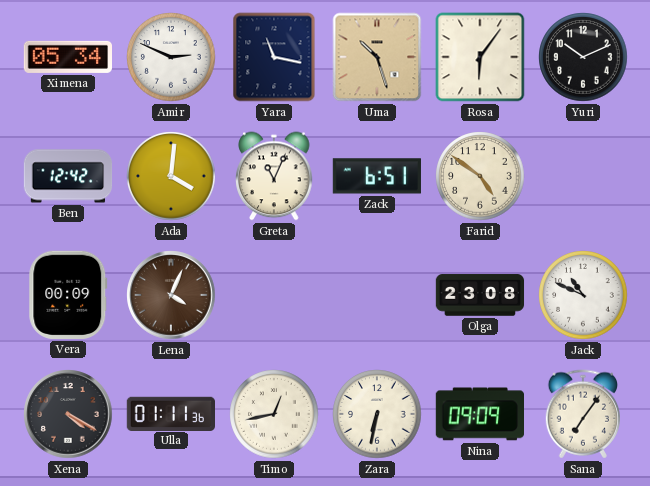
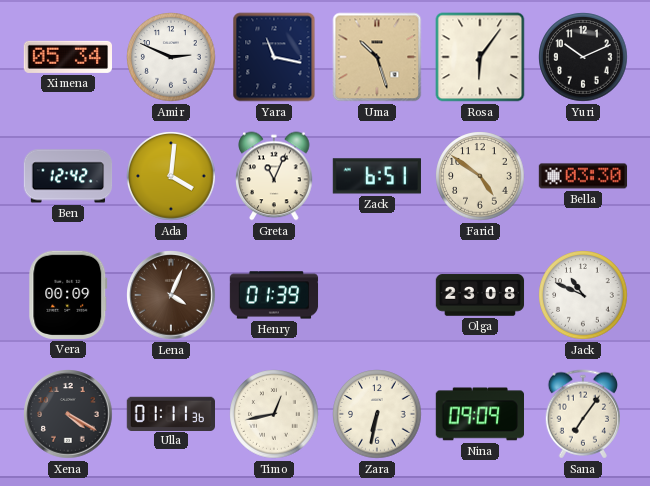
Bella: none -> 03:30
Henry: none -> 01:39
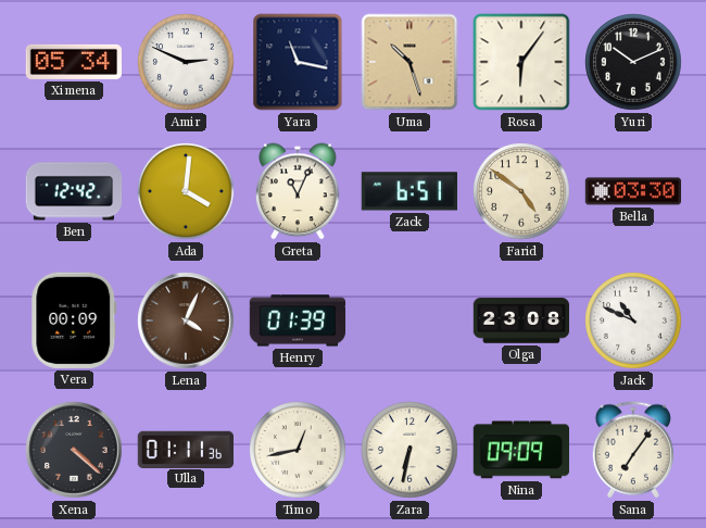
Xena: 4:20 -> 4:22
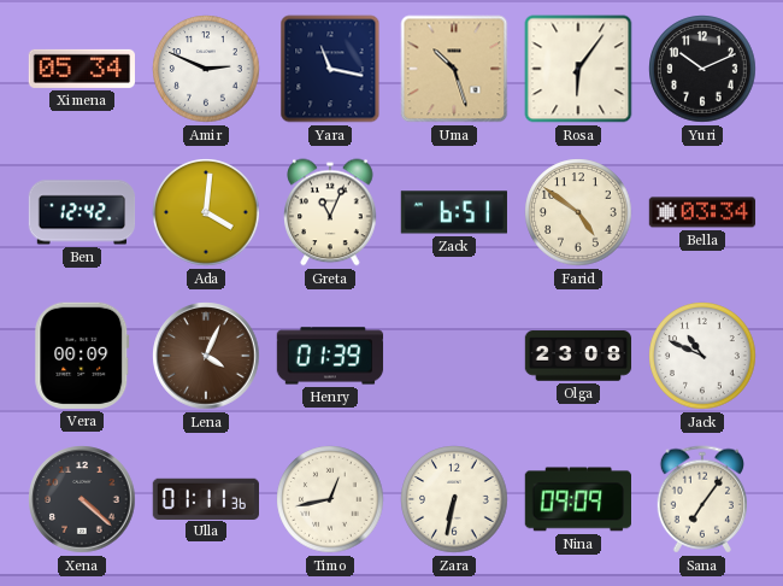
Bella: 03:30 -> 03:34
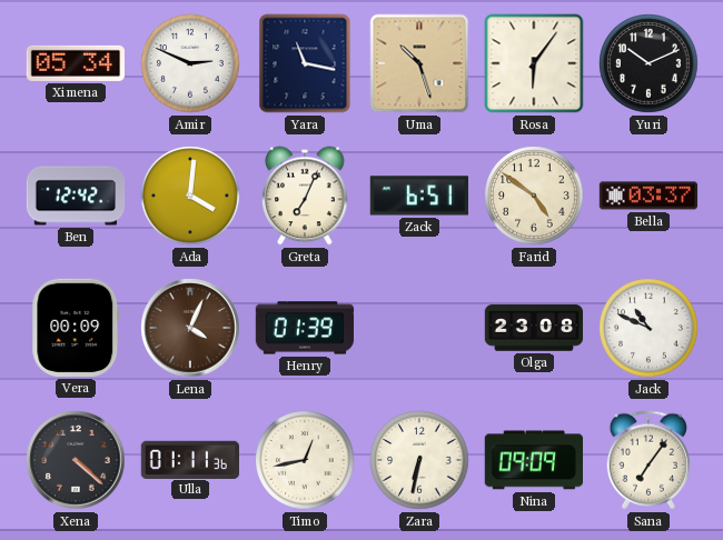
Greta: 11:04 -> 7:04
Bella: 03:34 -> 03:37
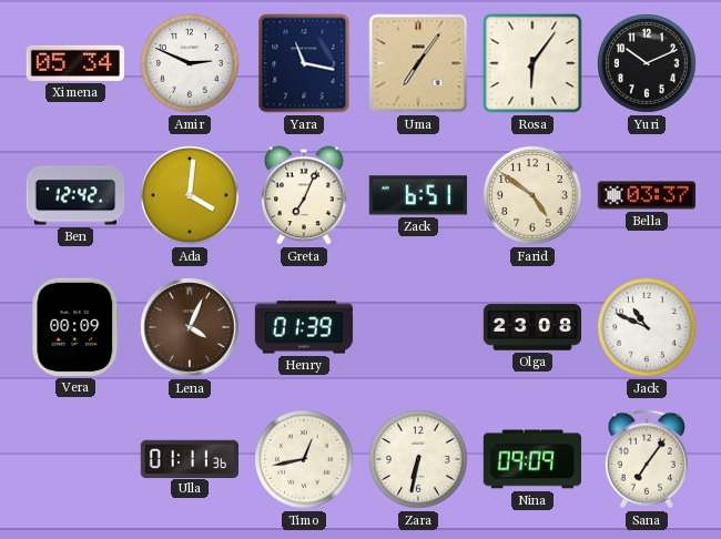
Uma: 10:27 -> 7:06
Xena: 4:22 -> none
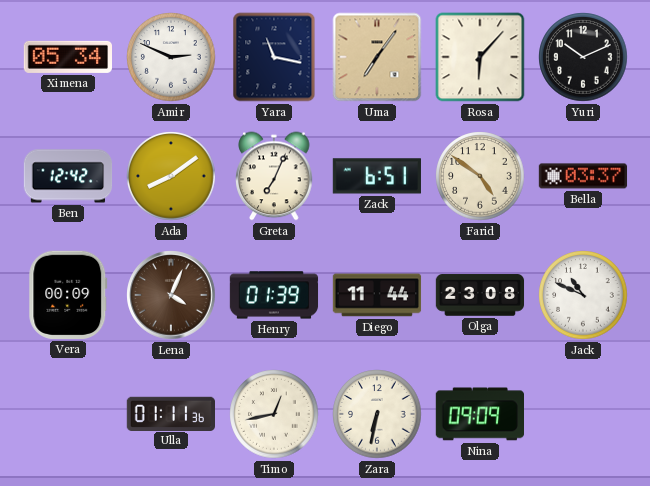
Rosa: 6:06 -> 6:07
Ada: 4:01 -> 8:09
Diego: none -> 11:44
Sana: 7:06 -> none
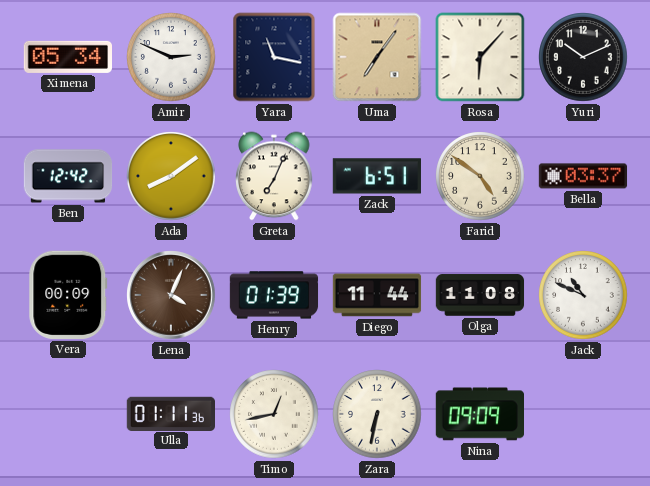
Olga: 23:08 -> 11:08
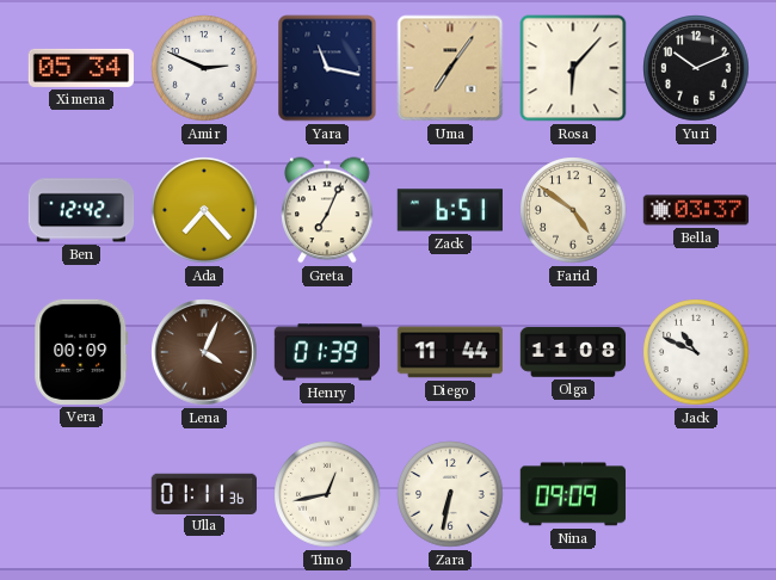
Ada: 8:09 -> 7:23
